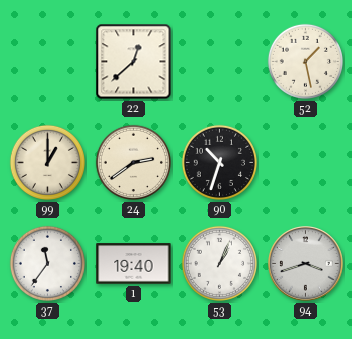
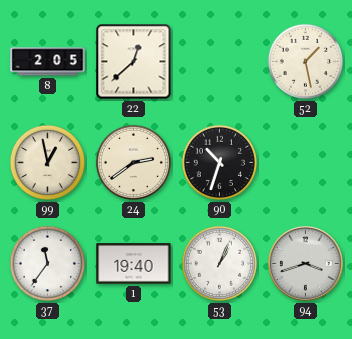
8: none -> 2:05
99: 1:00 -> 12:58
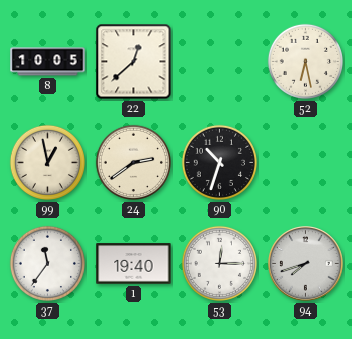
8: 2:05 -> 10:05
52: 1:28 -> 6:28
53: 1:04 -> 12:15
94: 3:42 -> 7:42
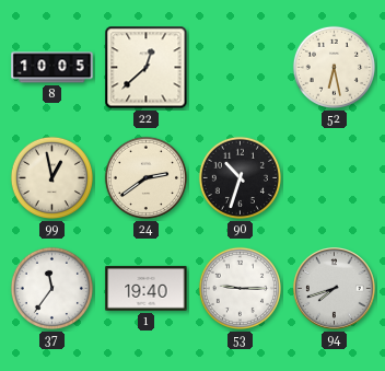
53: 12:15 -> 9:15
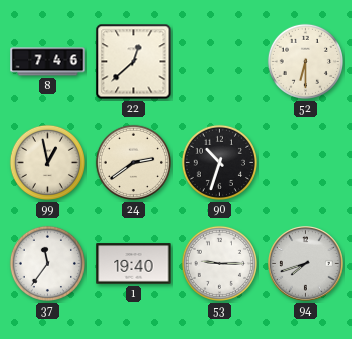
8: 10:05 -> 7:46
52: 6:28 -> 6:30
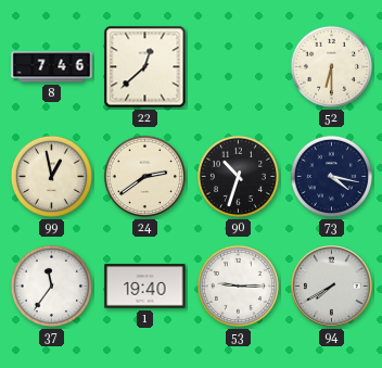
73: none -> 4:17
94: 7:42 -> 7:40
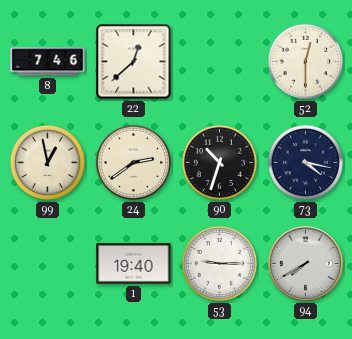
52: 6:30 -> 12:30
37: 11:36 -> none
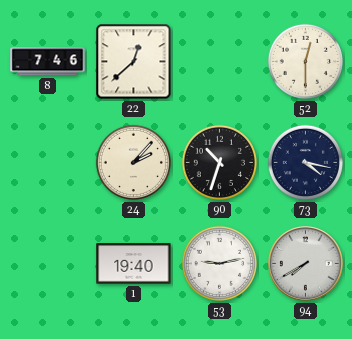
99: 12:58 -> none
24: 2:39 -> 2:07
53: 9:15 -> 9:13
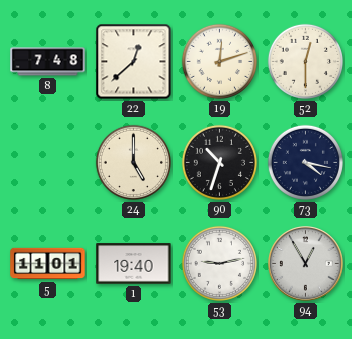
8: 7:46 -> 7:48
19: none -> 12:12
24: 2:07 -> 5:00
5: none -> 11:01
94: 7:40 -> 12:55
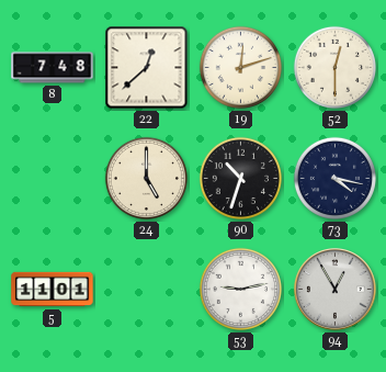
1: 19:40 -> none
